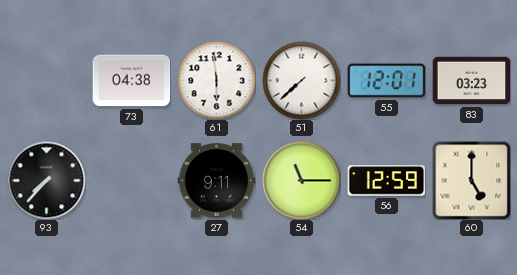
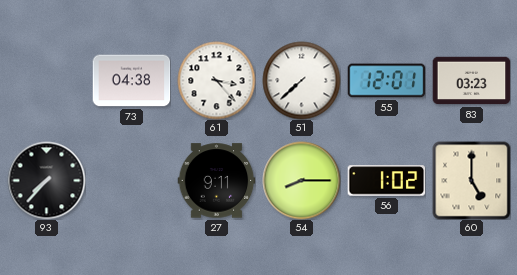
61: 5:59 -> 3:23
54: 11:15 -> 8:15
56: 12:59 -> 1:02
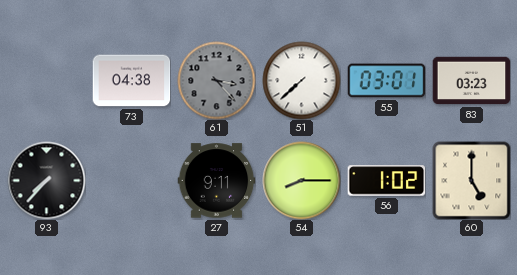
61 dial: white -> grey
55: 12:01 -> 03:01
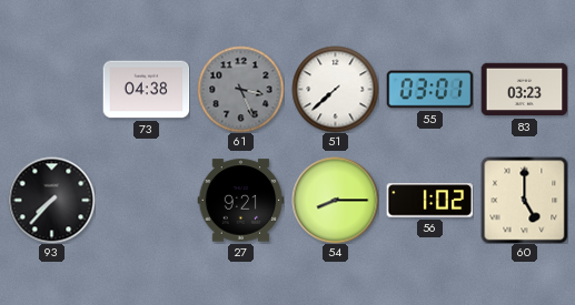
61: 3:23 -> 3:26
27: 9:11 -> 9:21
